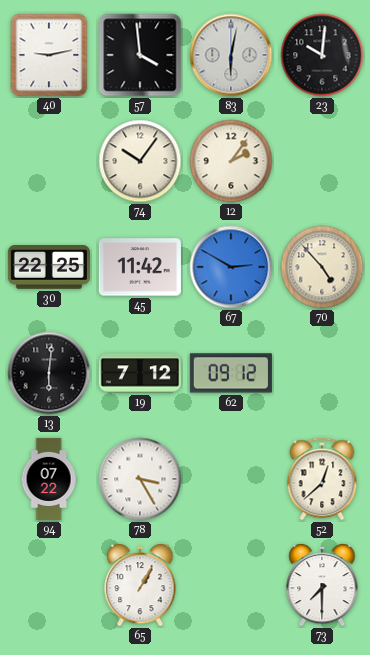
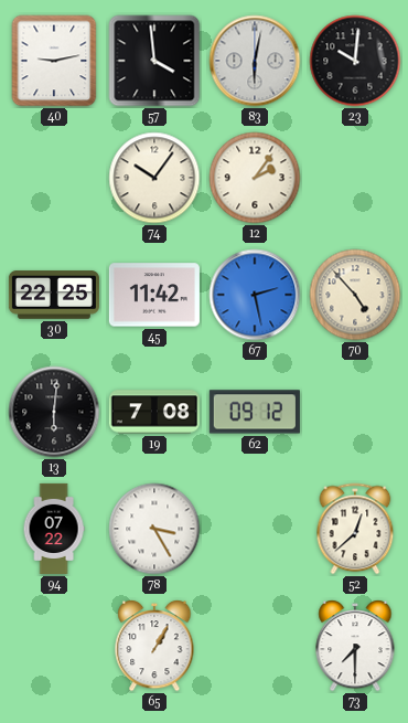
67: 2:50 -> 2:28
19: 7:12 -> 7:08
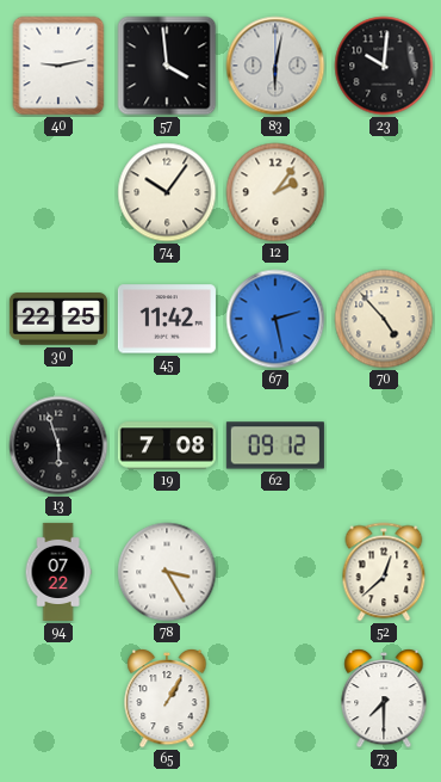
13: 6:01 -> 5:57
